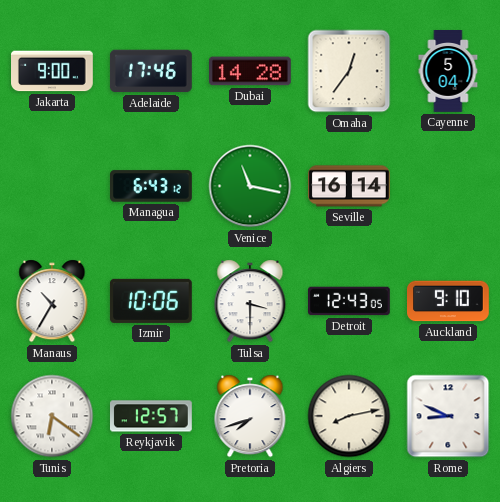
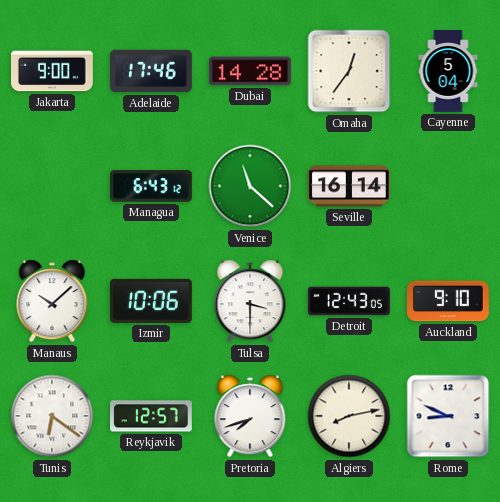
Venice: 11:17 -> 11:22
Manaus: 10:35 -> 10:08
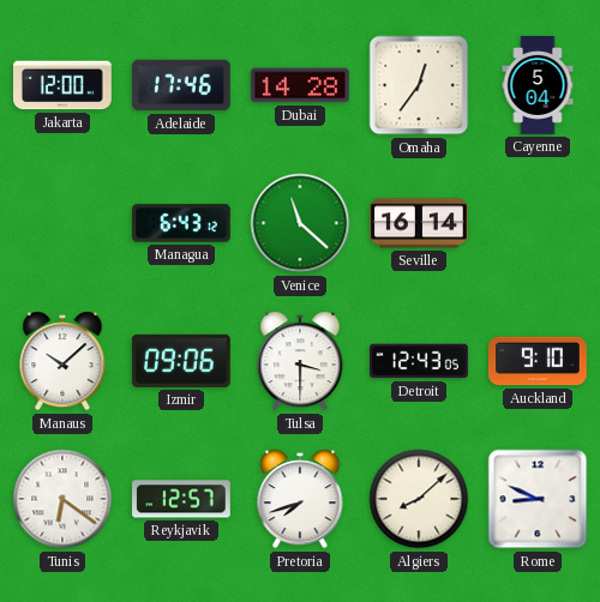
Jakarta: 9:00 -> 12:00
Izmir: 10:06 -> 09:06
Algiers: 8:13 -> 8:08
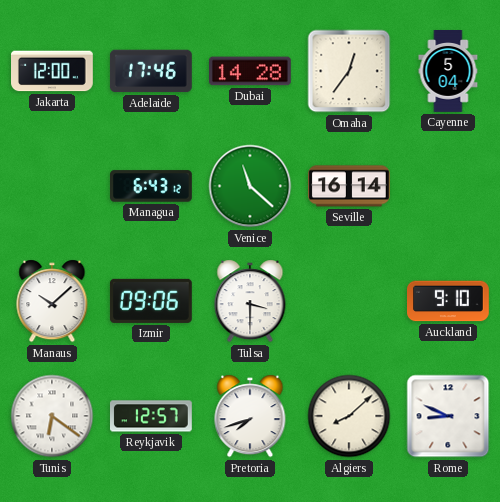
Detroit: 12:43 -> none
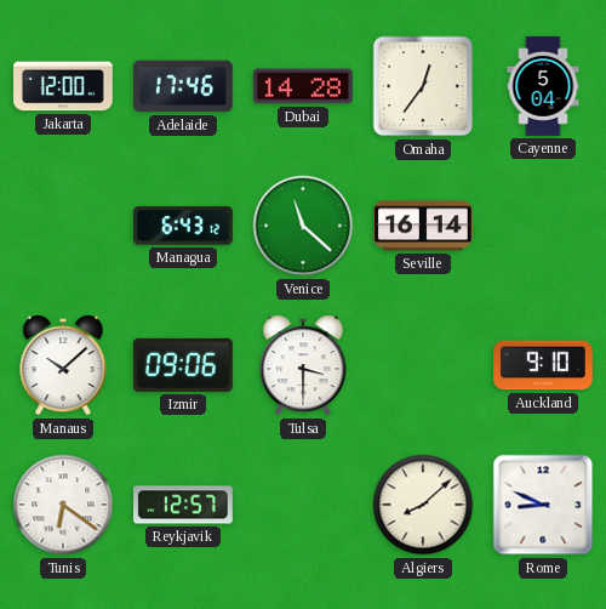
Pretoria: 7:42 -> none
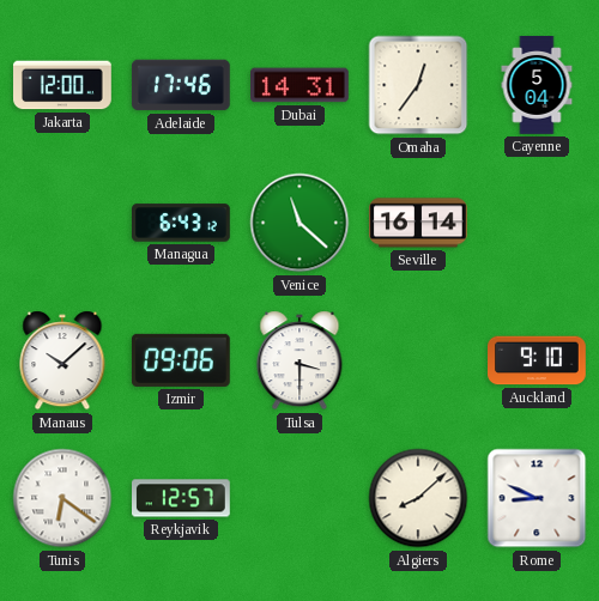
Dubai: 14:28 -> 14:31
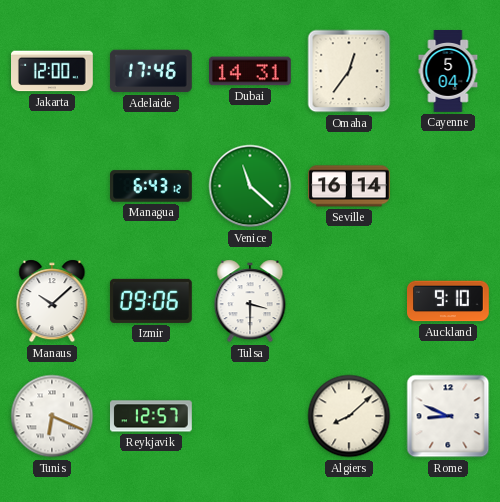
Tunis: 6:21 -> 6:19
